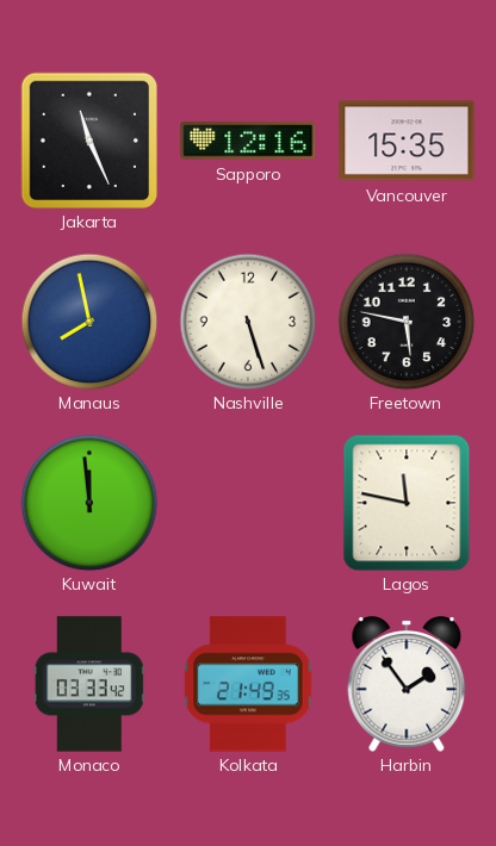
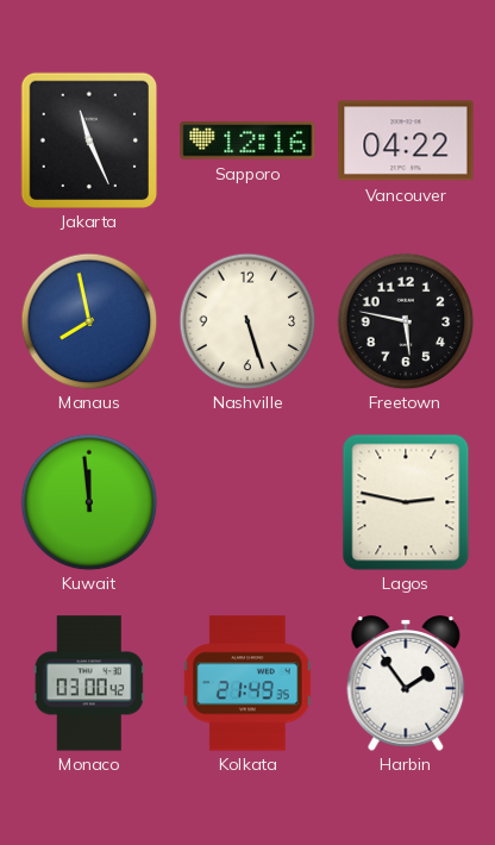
Vancouver: 15:35 -> 04:22
Lagos: 11:47 -> 2:47
Monaco: 03:33 -> 03:00
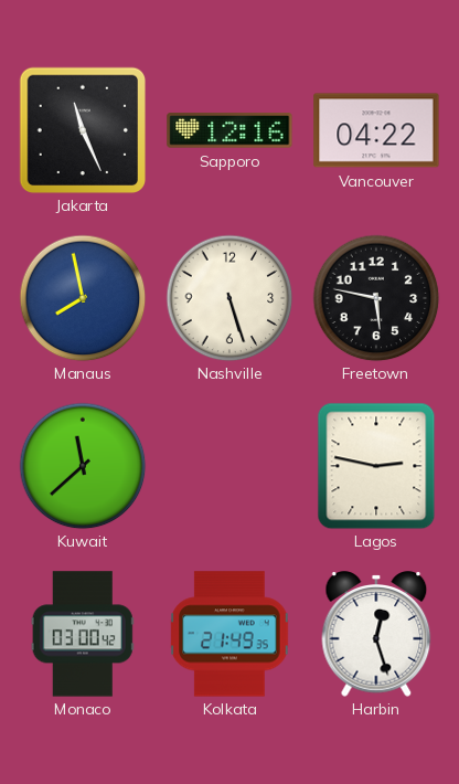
Kuwait: 11:59 -> 11:38
Harbin: 1:54 -> 12:27
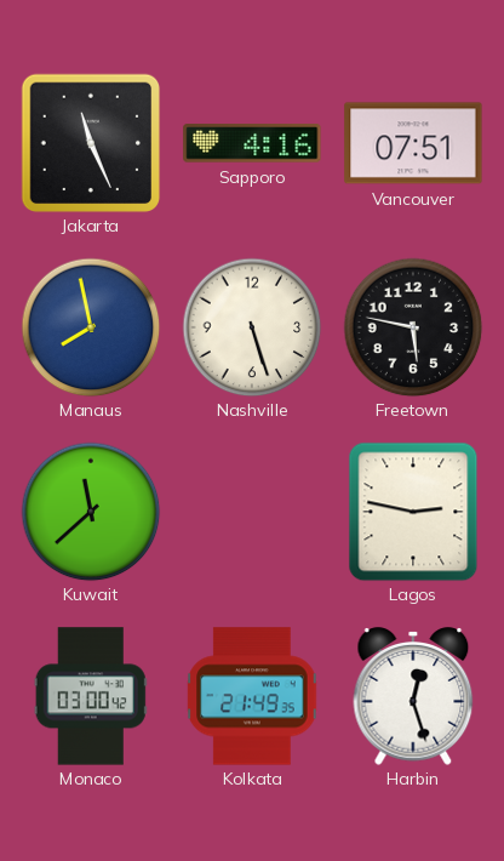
Sapporo: 12:16 -> 4:16
Vancouver: 04:22 -> 07:51
